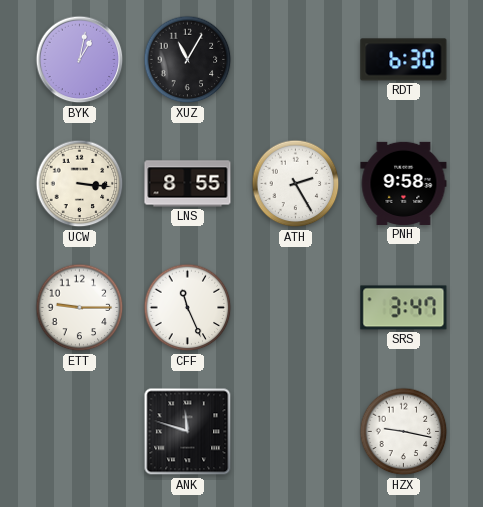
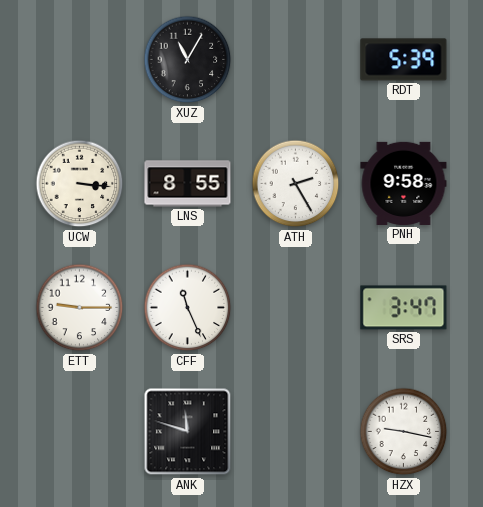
BYK: 1:02 -> none
RDT: 6:30 -> 5:39
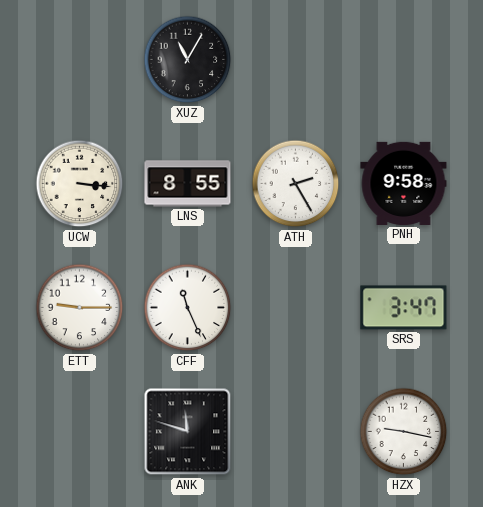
RDT: 5:39 -> none
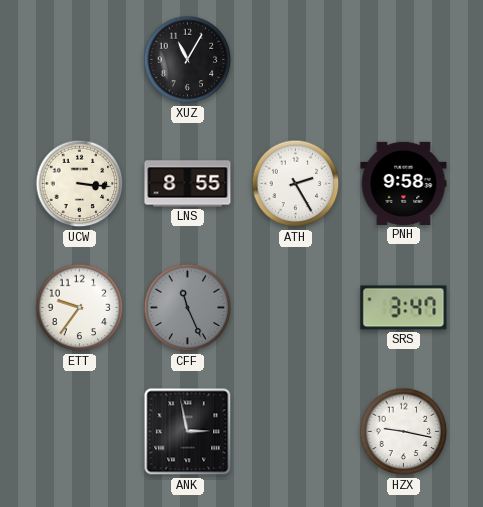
ETT: 9:15 -> 9:36
CFF dial: white -> grey
ANK: 11:48 -> 2:58
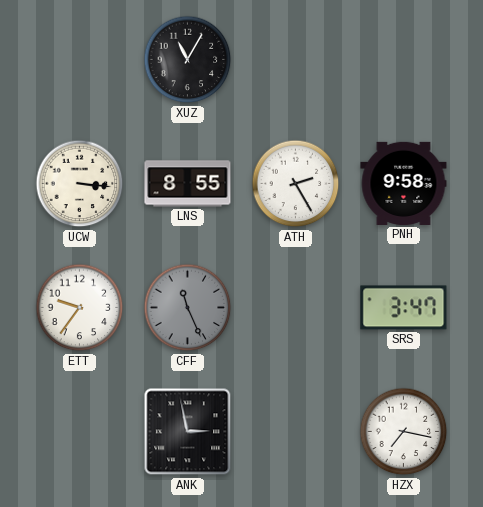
HZX: 9:17 -> 7:17
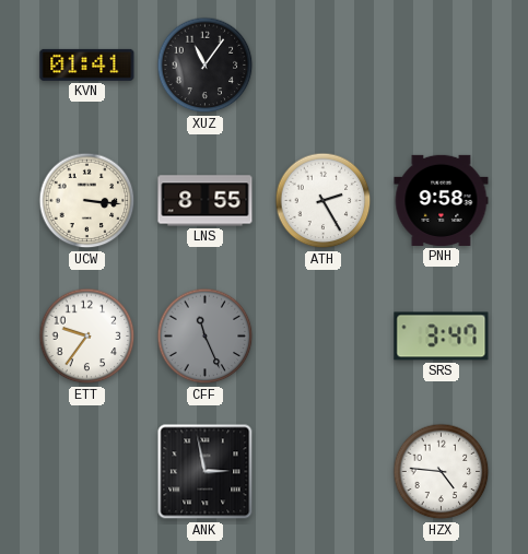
KVN: none -> 01:41
XUZ: 11:05 -> 11:06
HZX: 7:17 -> 4:46
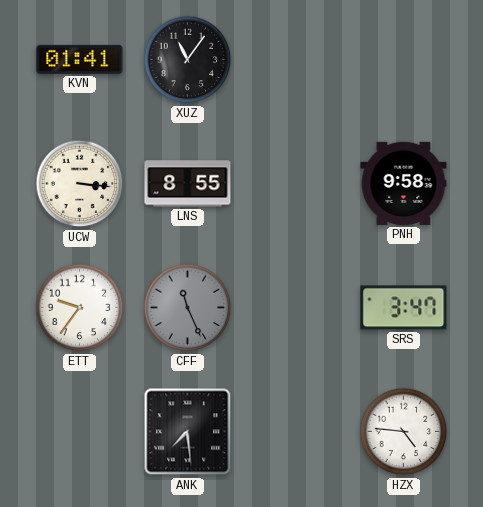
ATH: 2:25 -> none
ANK: 2:58 -> 7:29
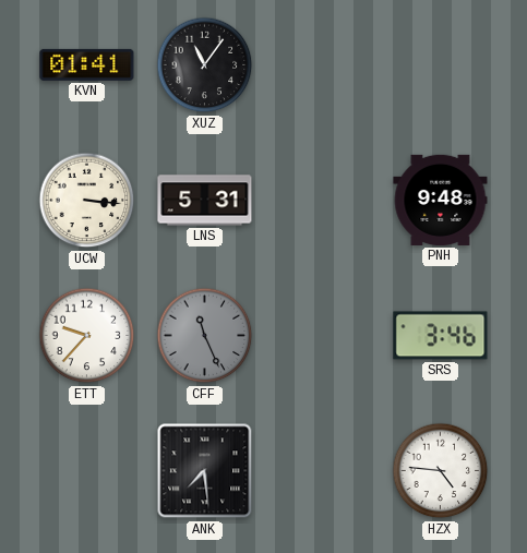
LNS: 8:55 -> 5:31
PNH: 9:58 -> 9:48
ETT: 9:36 -> 9:37
SRS: 3:47 -> 3:46
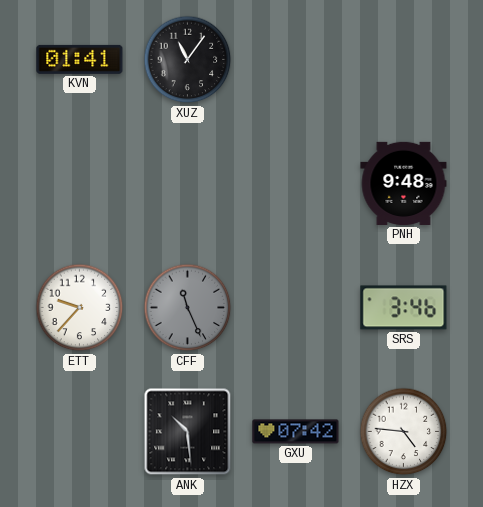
UCW: 3:16 -> none
LNS: 5:31 -> none
ANK: 7:29 -> 10:29
GXU: none -> 07:42
